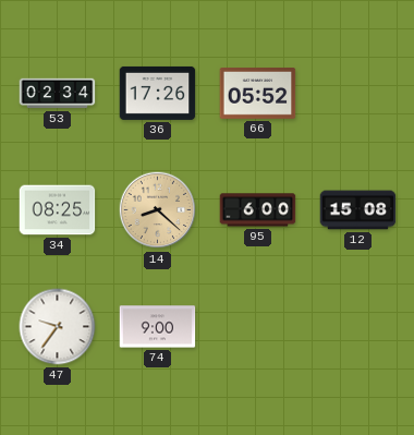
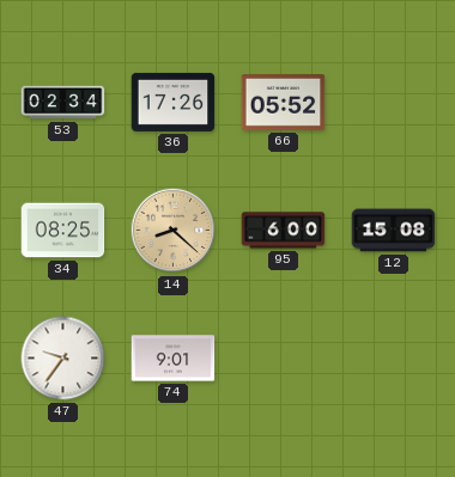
74: 9:00 -> 9:01
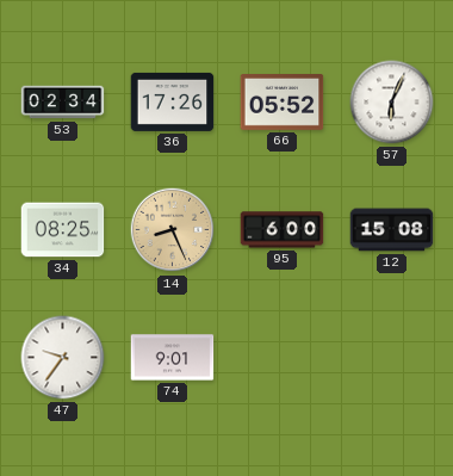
57: none -> 6:04
14: 8:22 -> 8:26
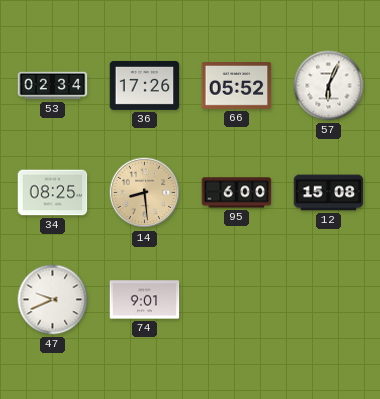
14: 8:26 -> 8:29
47: 9:36 -> 9:41
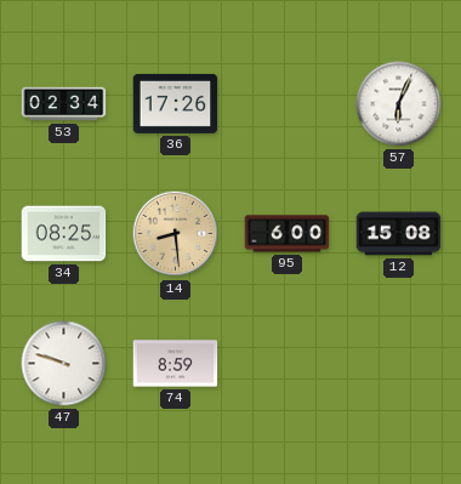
66: 05:52 -> none
47: 9:41 -> 9:48
74: 9:01 -> 8:59
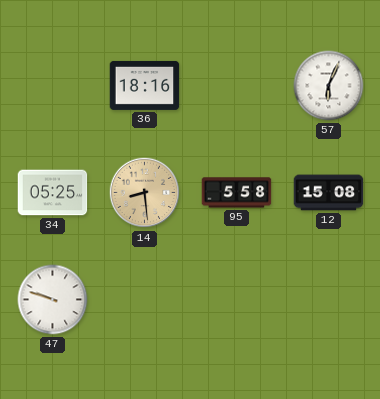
53: 02:34 -> none
36: 17:26 -> 18:16
34: 08:25 -> 05:25
95: 6:00 -> 5:58
74: 8:59 -> none
